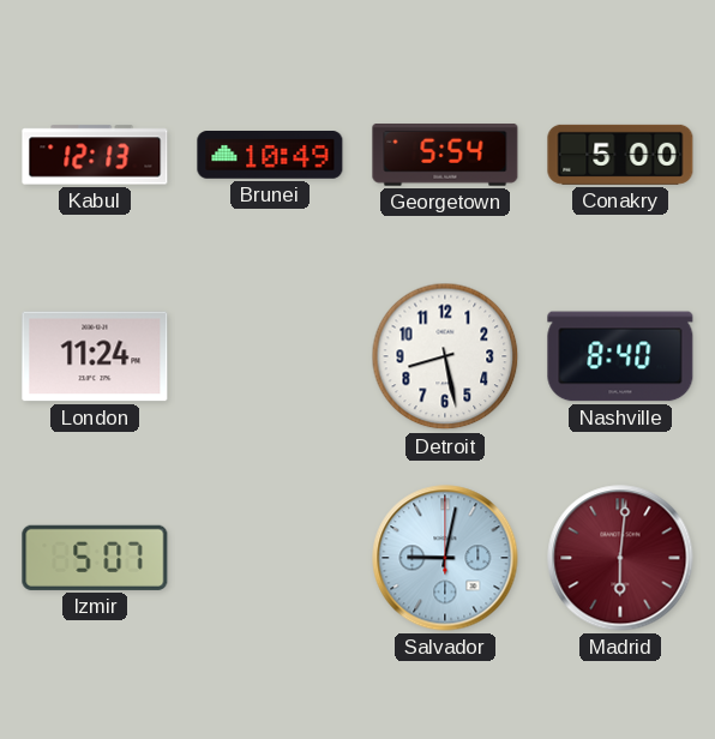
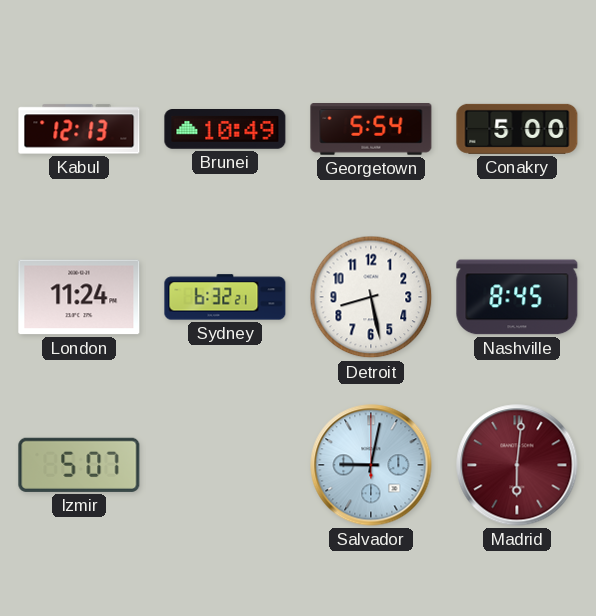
Sydney: none -> 6:32
Nashville: 8:40 -> 8:45
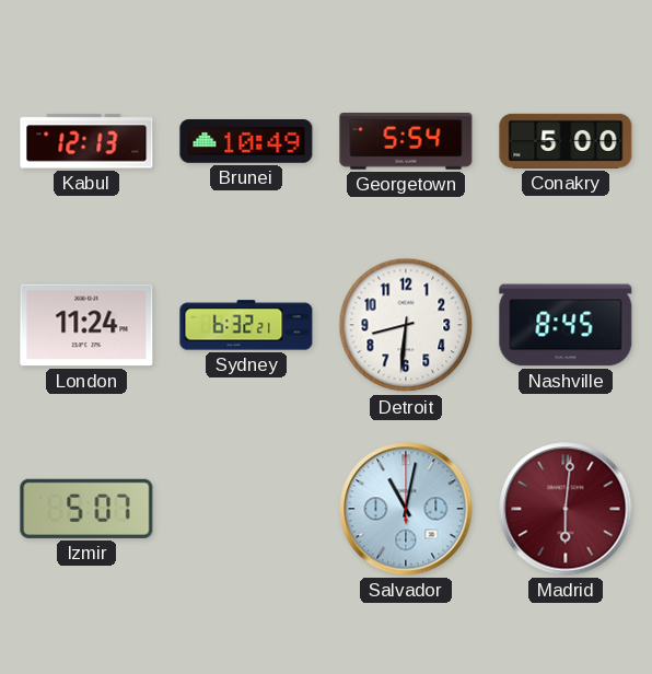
Detroit: 8:28 -> 8:31
Salvador: 9:02 -> 11:02
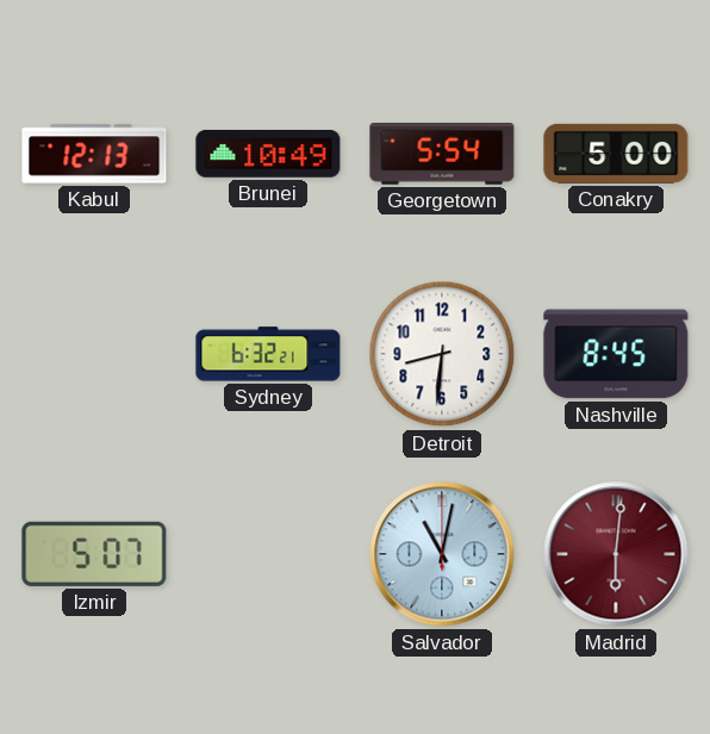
London: 11:24 -> none
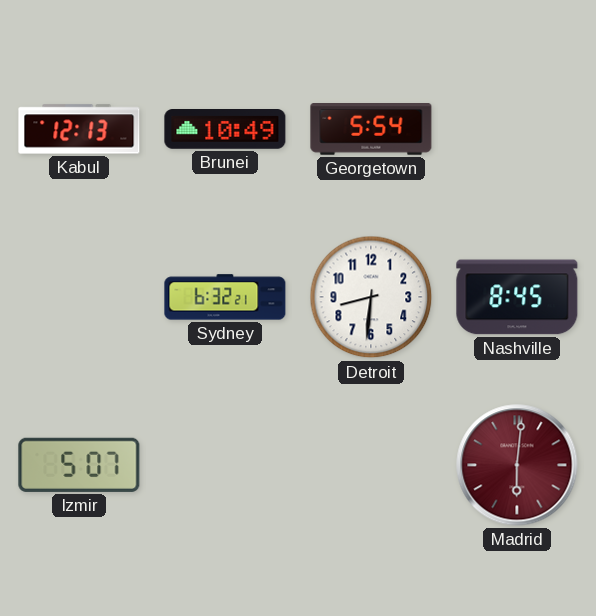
Conakry: 5:00 -> none
Salvador: 11:02 -> none
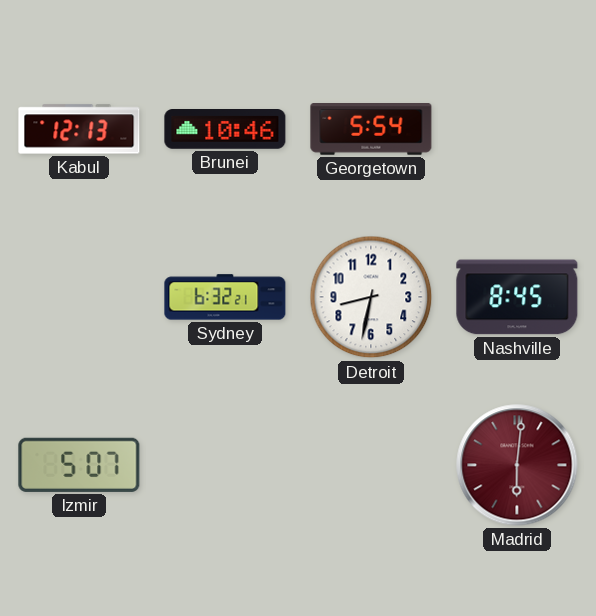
Brunei: 10:49 -> 10:46
Detroit: 8:31 -> 8:32
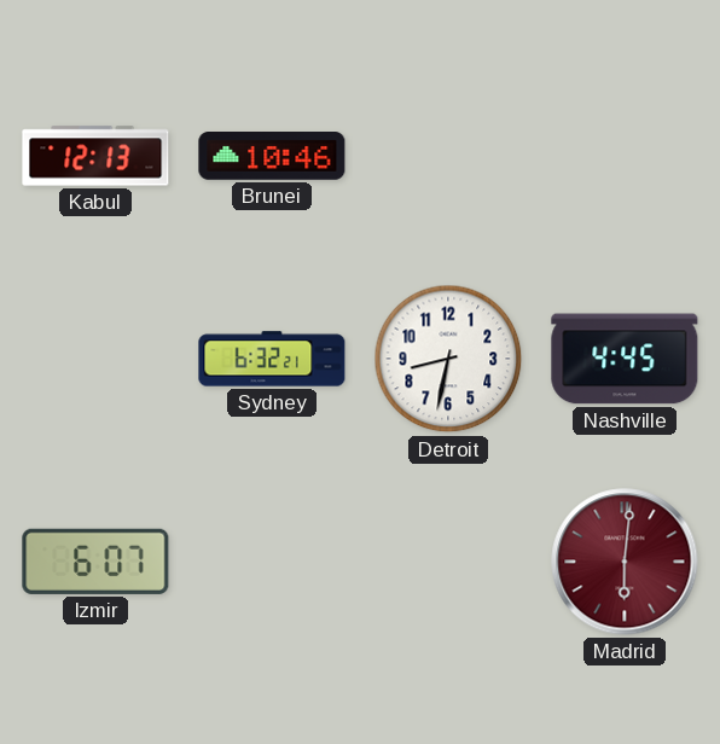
Georgetown: 5:54 -> none
Nashville: 8:45 -> 4:45
Izmir: 5:07 -> 6:07
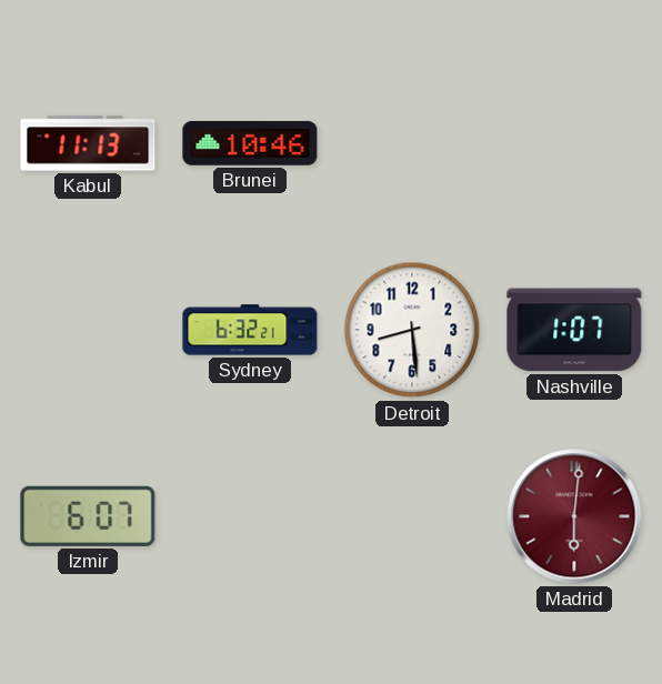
Kabul: 12:13 -> 11:13
Detroit: 8:32 -> 8:29
Nashville: 4:45 -> 1:07
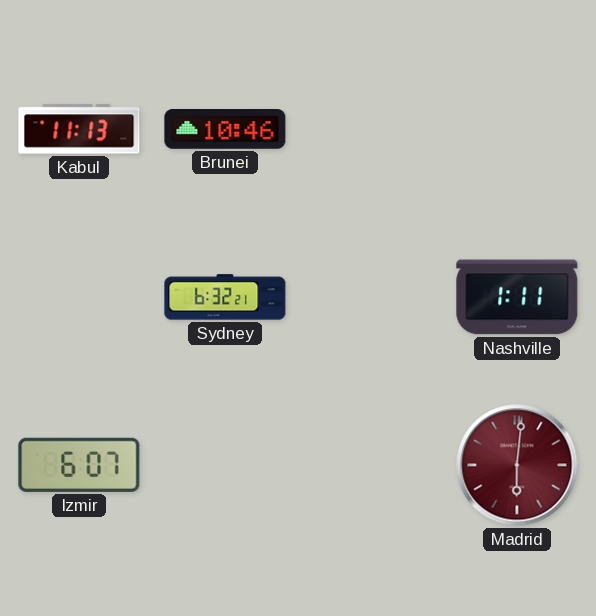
Detroit: 8:29 -> none
Nashville: 1:07 -> 1:11
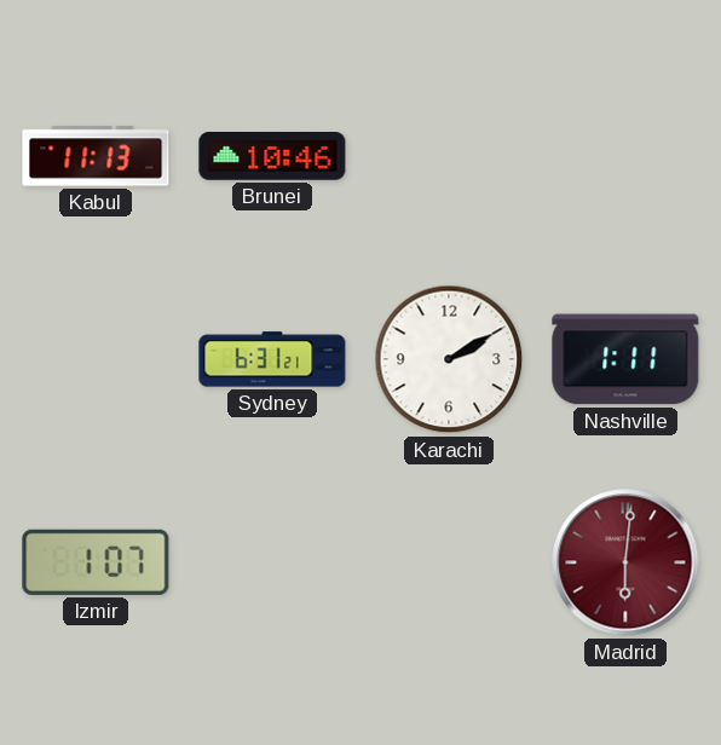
Sydney: 6:32 -> 6:31
Karachi: none -> 2:10
Izmir: 6:07 -> 1:07
